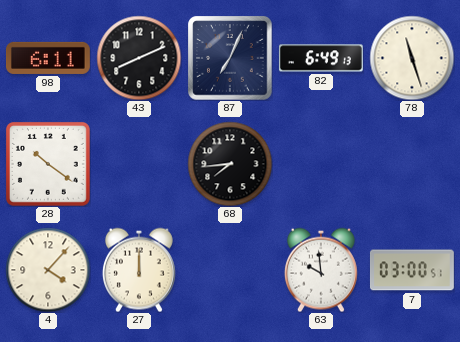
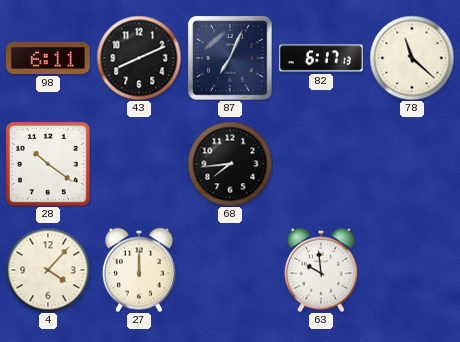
82: 6:49 -> 6:17
78: 11:27 -> 11:22
7: 03:00 -> none
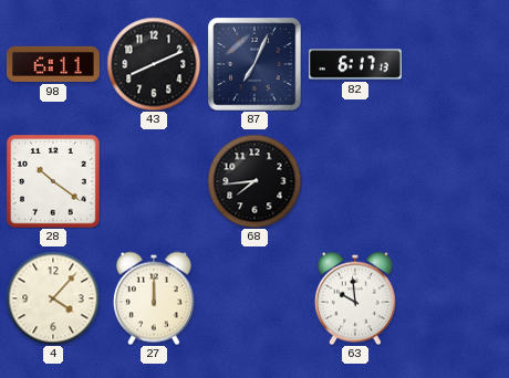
78: 11:22 -> none
